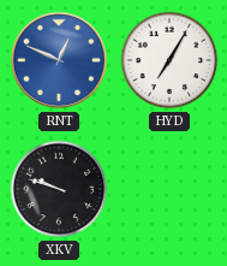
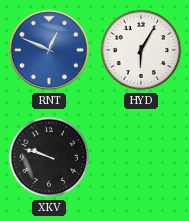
HYD: 7:05 -> 6:05
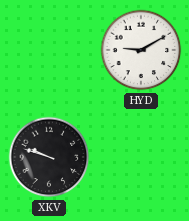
RNT: 12:49 -> none
HYD: 6:05 -> 9:10
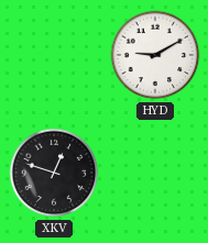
XKV: 9:48 -> 12:48
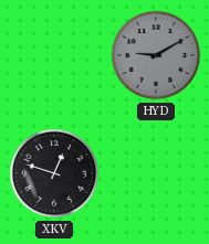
HYD dial: white -> grey
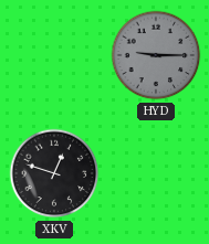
HYD: 9:10 -> 9:15
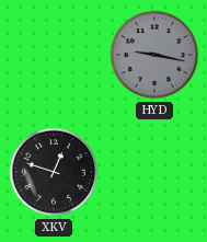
HYD: 9:15 -> 9:17
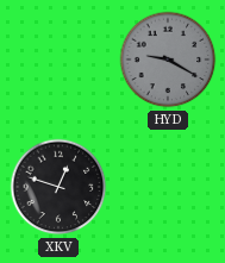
HYD: 9:17 -> 9:20
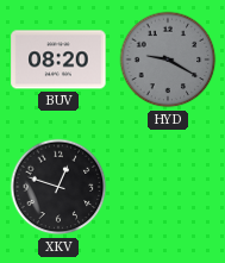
BUV: none -> 08:20
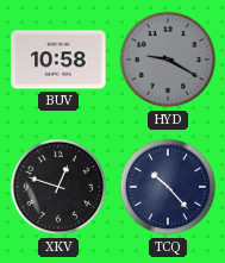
BUV: 08:20 -> 10:58
TCQ: none -> 10:23
